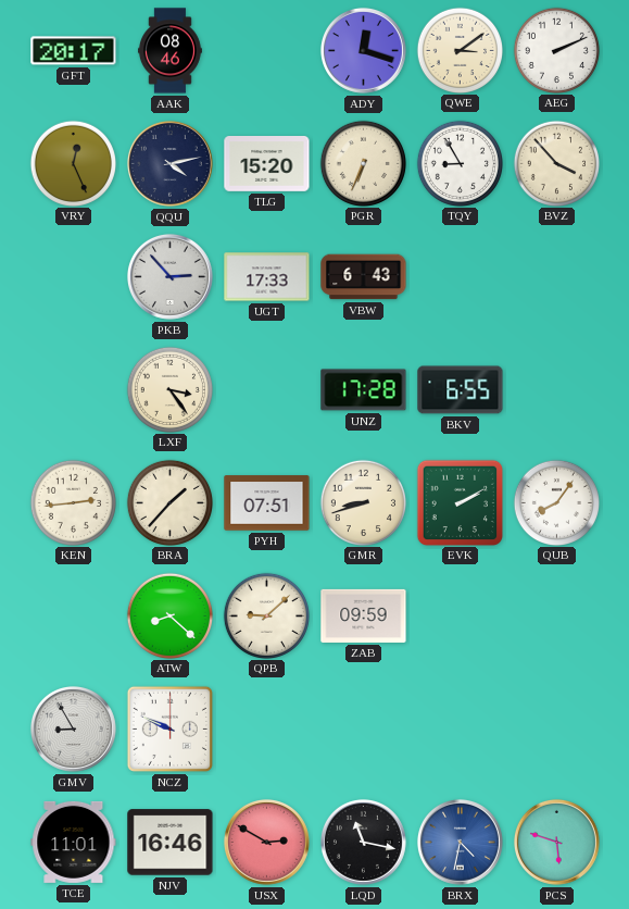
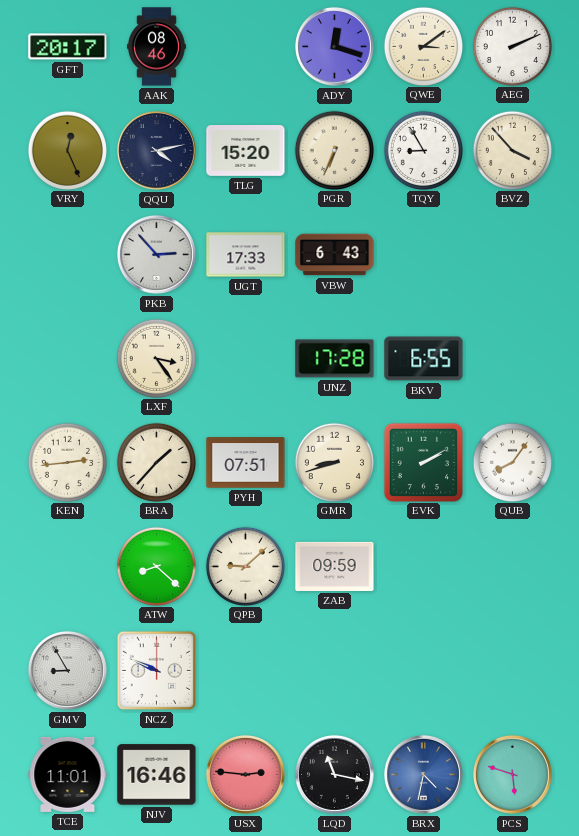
USX: 2:50 -> 2:46
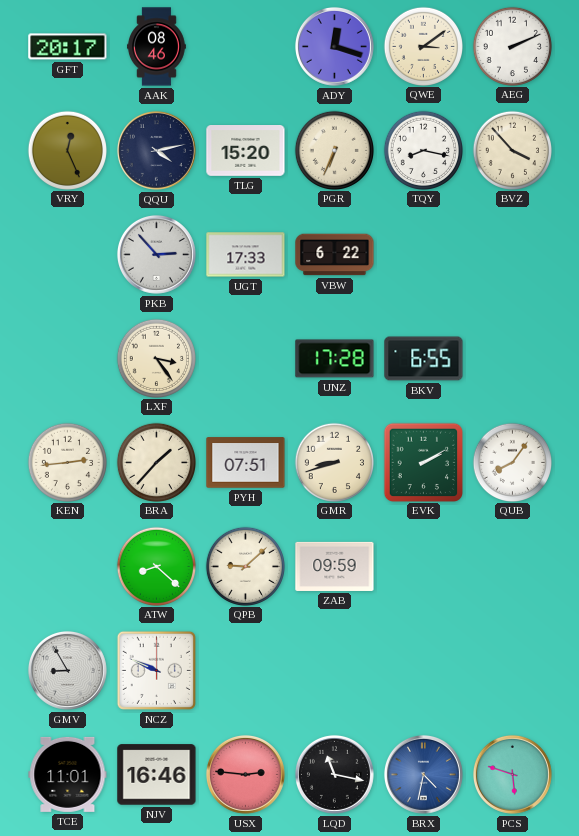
TQY: 8:55 -> 8:17
VBW: 6:43 -> 6:22
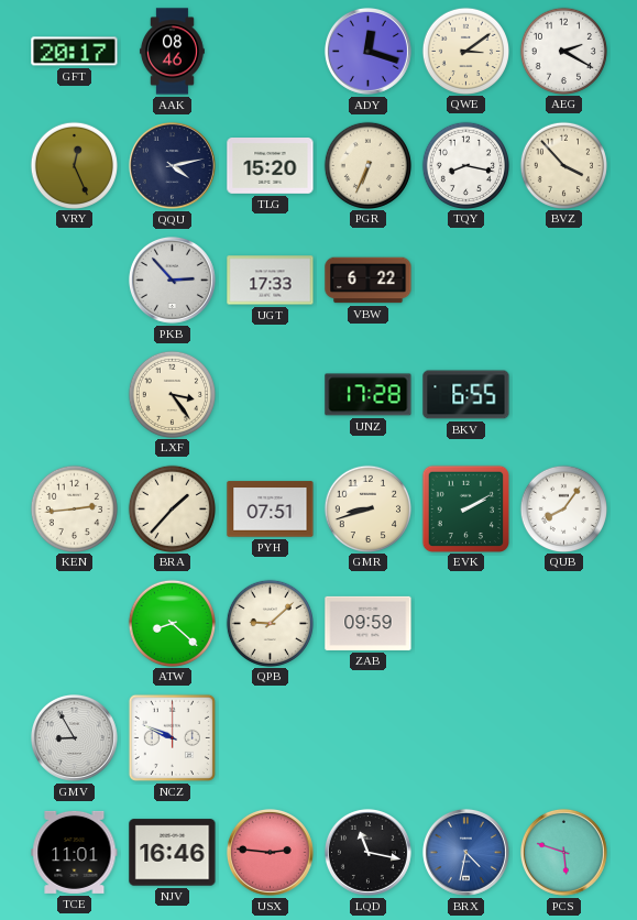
AEG: 2:11 -> 2:20
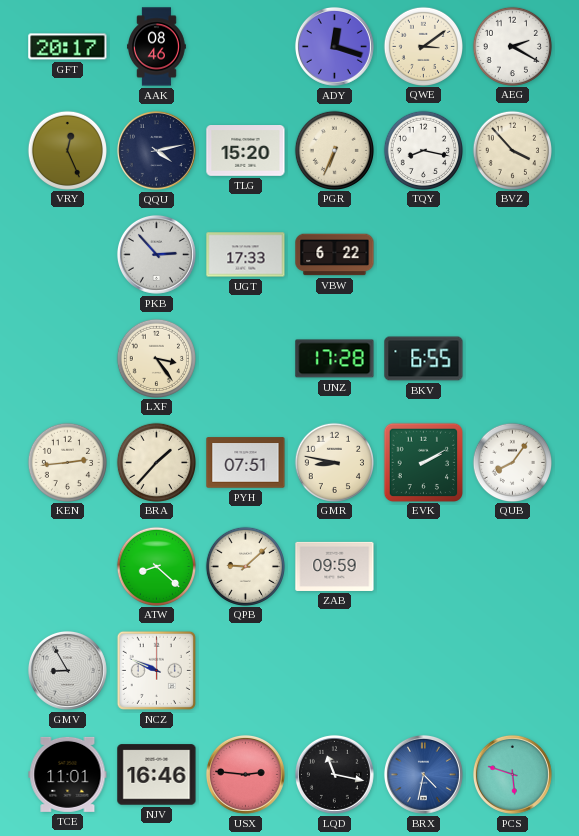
GMR: 8:42 -> 8:47
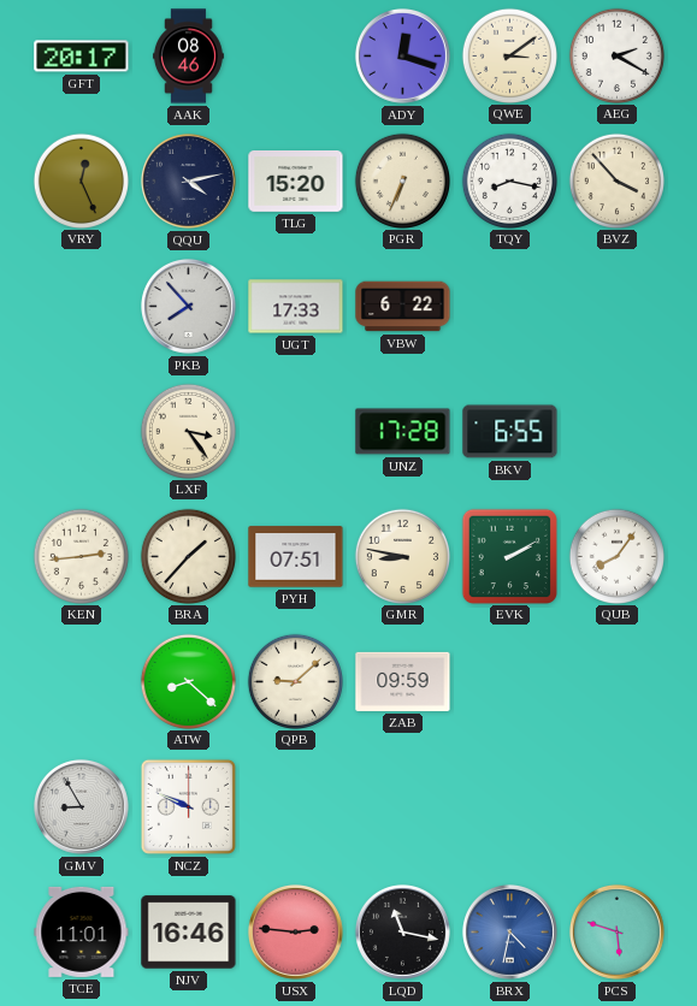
PKB: 2:53 -> 7:53
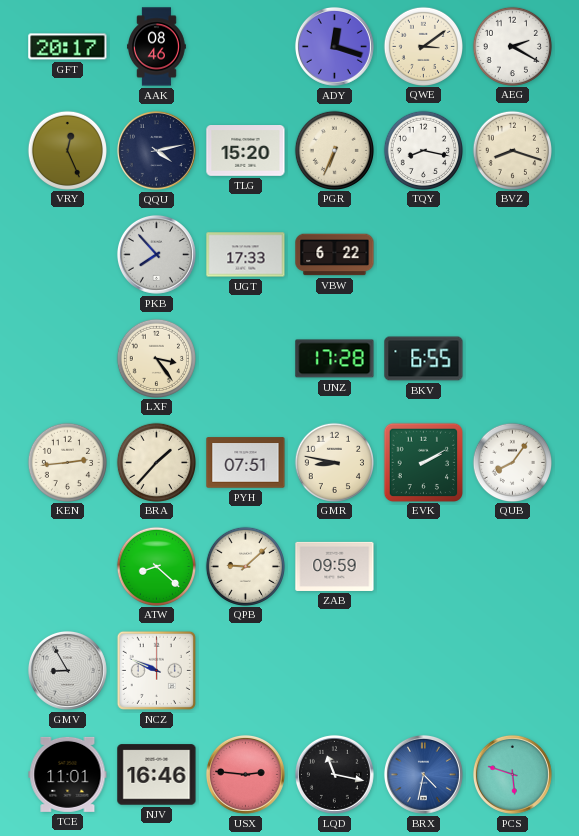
BVZ: 3:53 -> 8:18
